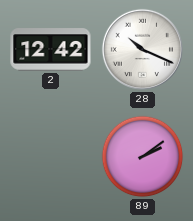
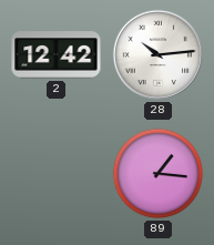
28: 10:19 -> 10:14
89: 2:09 -> 1:16
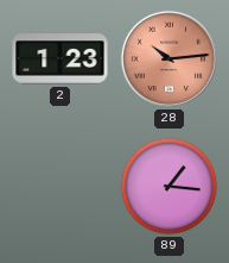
2: 12:42 -> 1:23
28 dial: white -> salmon
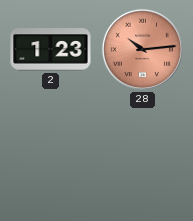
89: 1:16 -> none
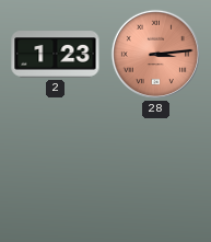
28: 10:14 -> 3:14
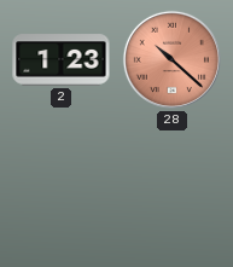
28: 3:14 -> 10:22
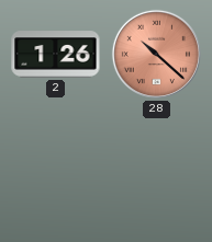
2: 1:23 -> 1:26
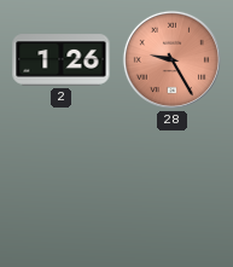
28: 10:22 -> 9:25
